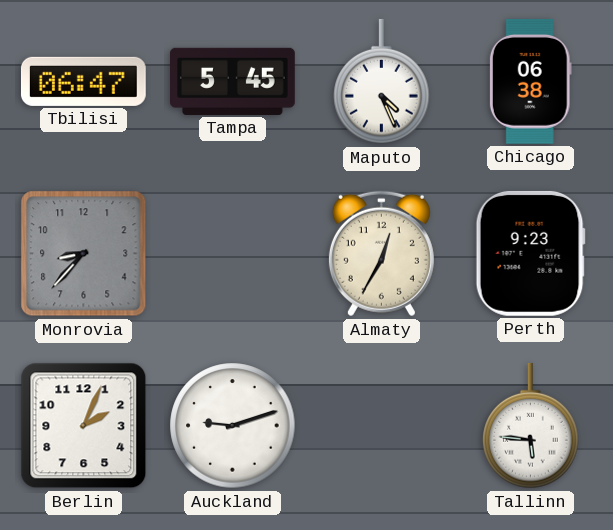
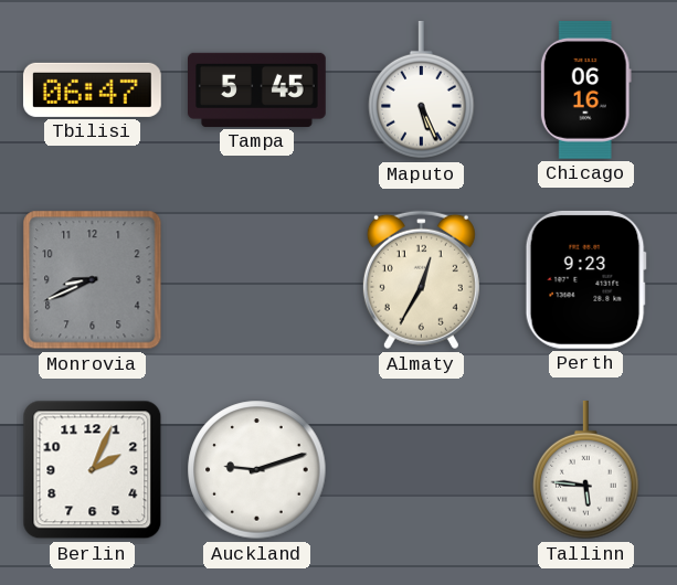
Maputo: 4:26 -> 5:26
Chicago: 06:38 -> 06:16
Monrovia: 8:37 -> 8:41
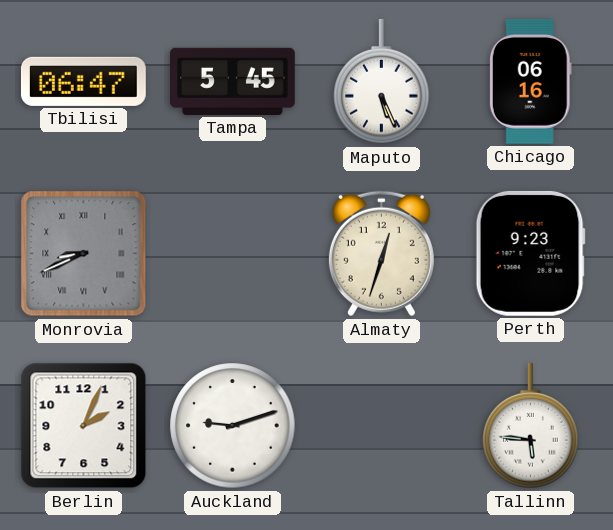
Monrovia numerals: Arabic -> Roman
Almaty: 12:35 -> 12:33
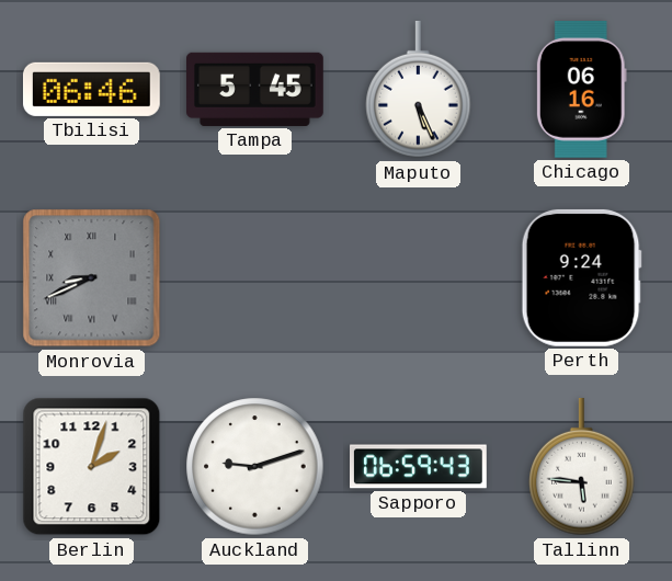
Tbilisi: 06:47 -> 06:46
Almaty: 12:33 -> none
Perth: 9:23 -> 9:24
Berlin: 2:04 -> 2:03
Sapporo: none -> 06:59
